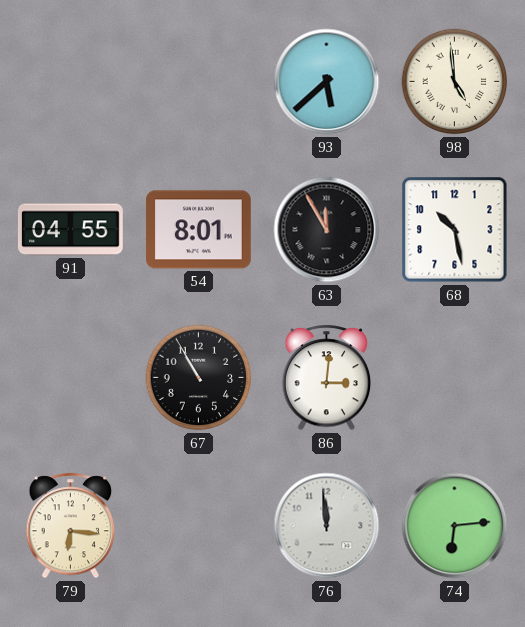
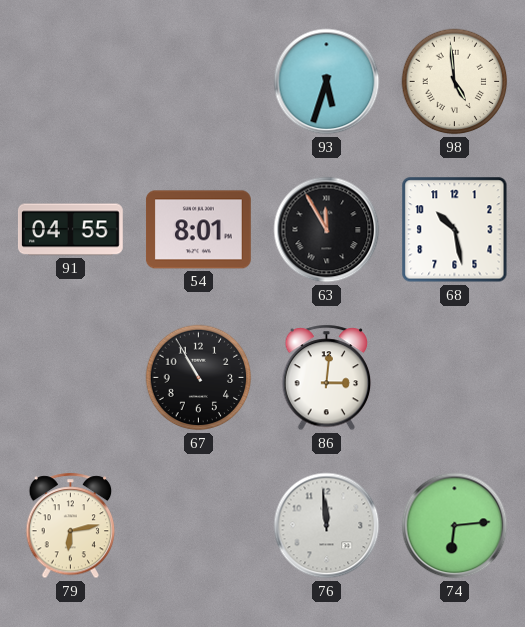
93: 5:38 -> 5:33
79: 6:16 -> 6:13
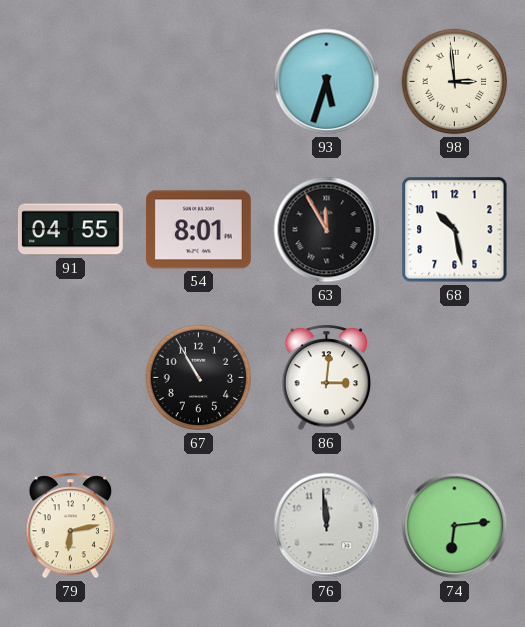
98: 4:59 -> 2:59
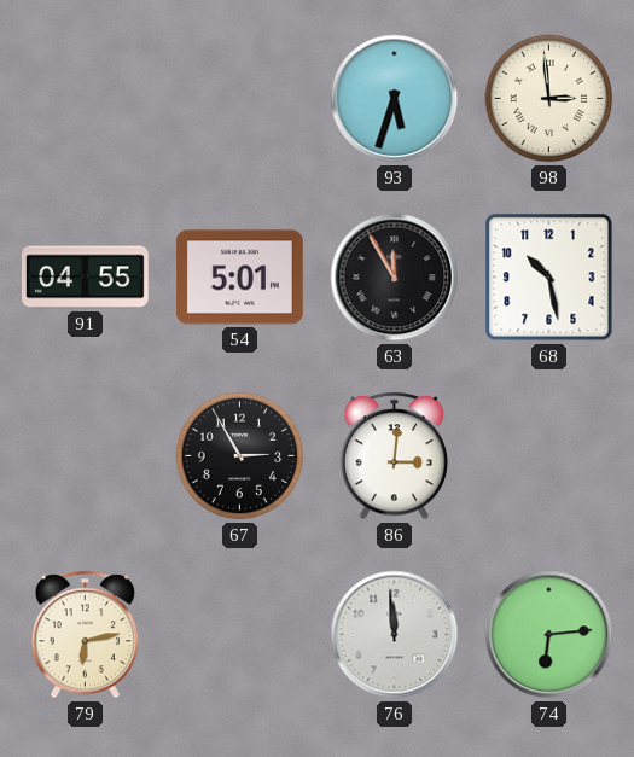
54: 8:01 -> 5:01
67: 10:55 -> 2:55
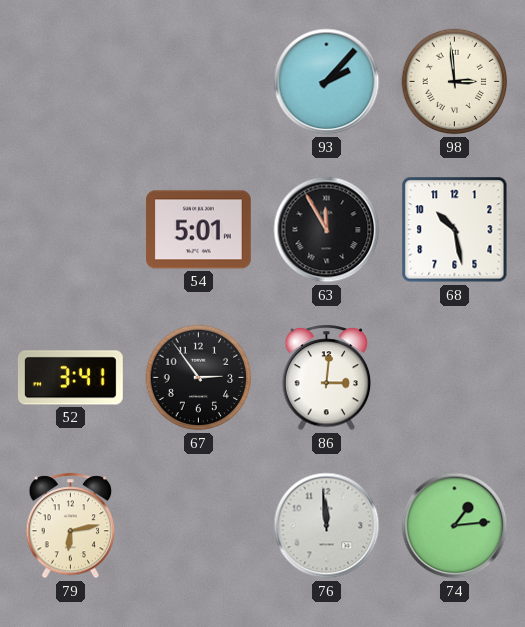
93: 5:33 -> 2:07
91: 04:55 -> none
52: none -> 3:41
67: 2:55 -> 2:54
74: 6:14 -> 1:14
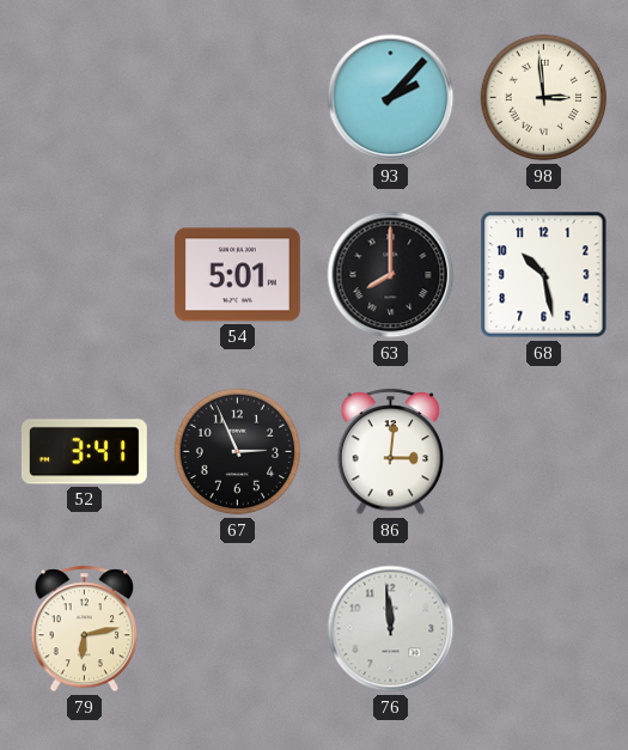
63: 11:55 -> 8:00
67: 2:54 -> 2:56
74: 1:14 -> none
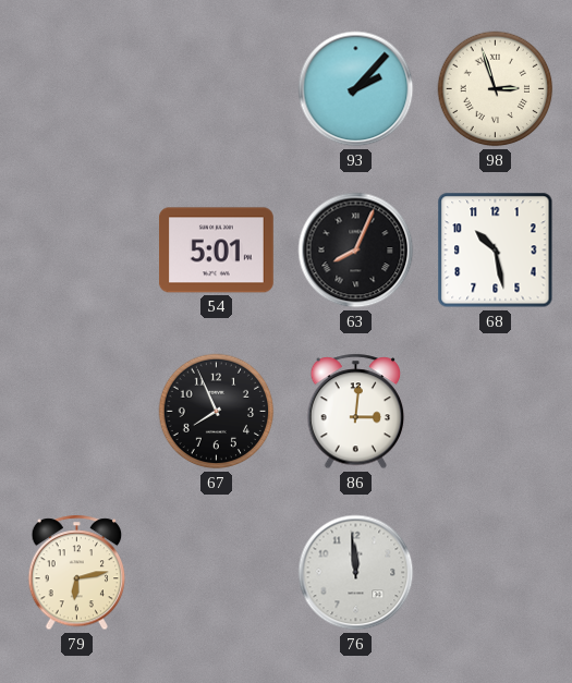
98: 2:59 -> 2:57
63: 8:00 -> 8:04
52: 3:41 -> none
67: 2:56 -> 7:56
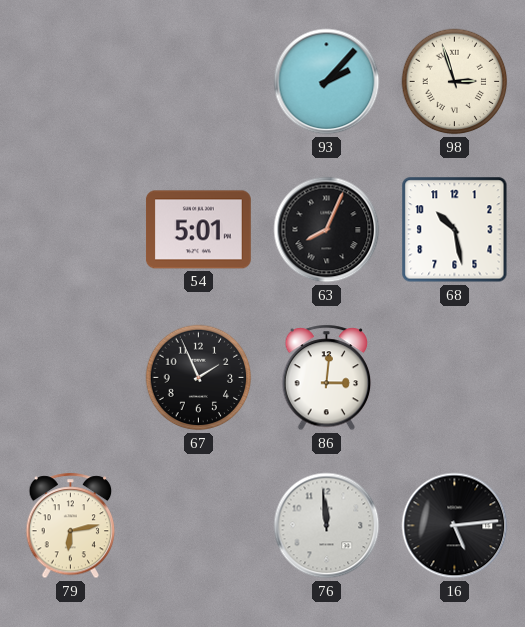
67: 7:56 -> 1:56
16: none -> 5:14
